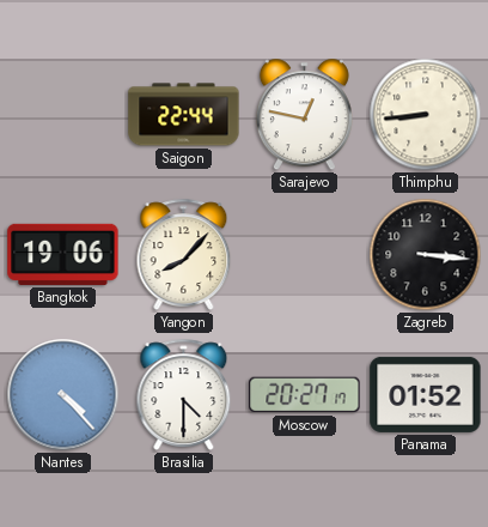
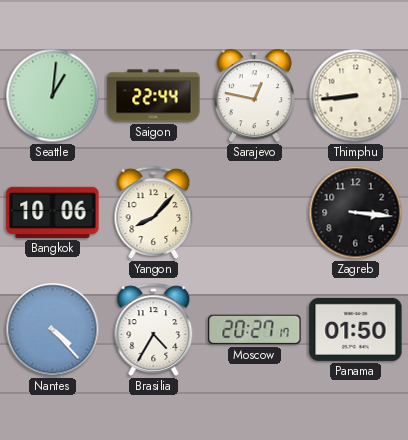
Seattle: none -> 1:01
Bangkok: 19:06 -> 10:06
Brasilia: 4:30 -> 4:35
Panama: 01:52 -> 01:50
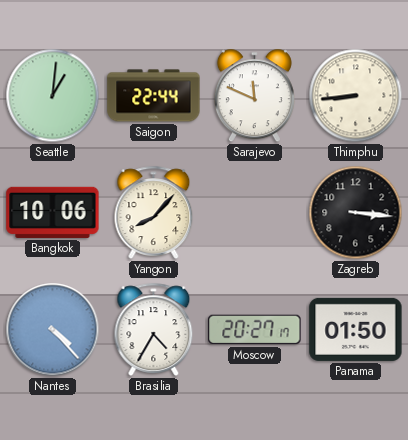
Sarajevo: 12:47 -> 11:49
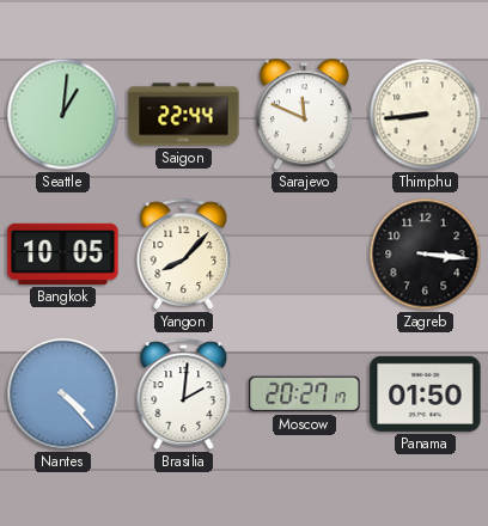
Bangkok: 10:06 -> 10:05
Brasilia: 4:35 -> 2:01
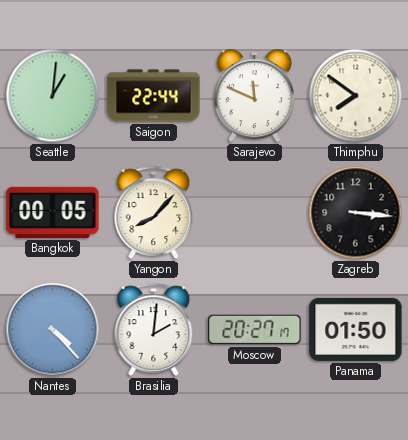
Thimphu: 8:44 -> 7:51
Bangkok: 10:05 -> 00:05
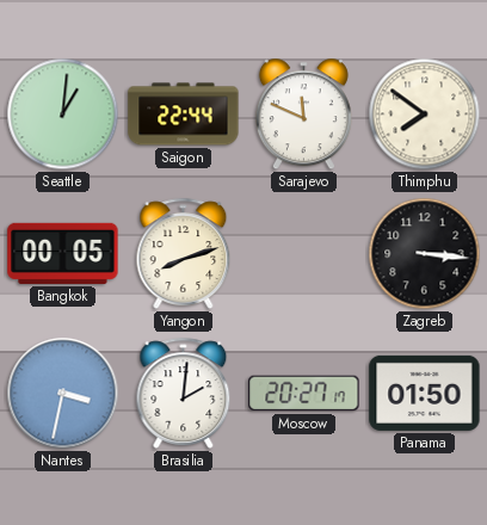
Yangon: 8:07 -> 8:12
Nantes: 4:23 -> 3:32
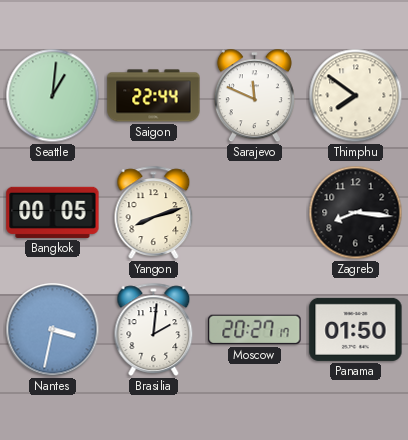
Zagreb: 3:16 -> 8:16
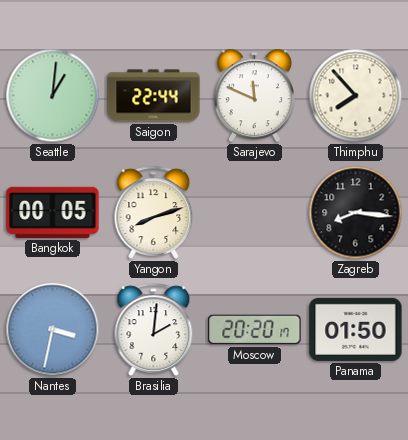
Thimphu: 7:51 -> 7:53
Moscow: 20:27 -> 20:20
